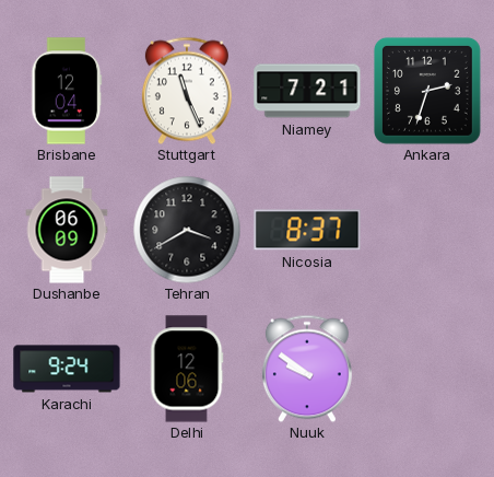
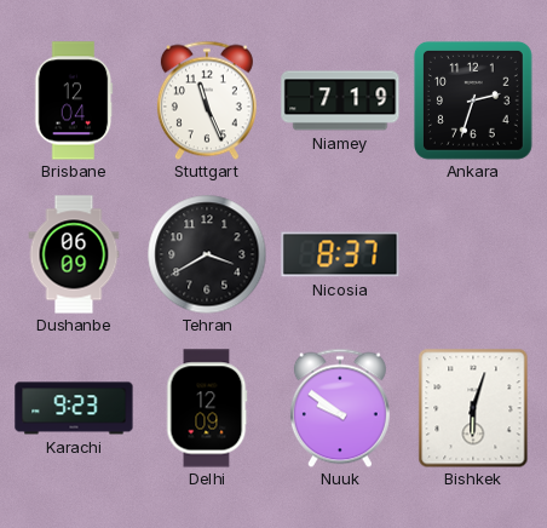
Niamey: 7:21 -> 7:19
Karachi: 9:24 -> 9:23
Delhi: 12:06 -> 12:09
Bishkek: none -> 6:03
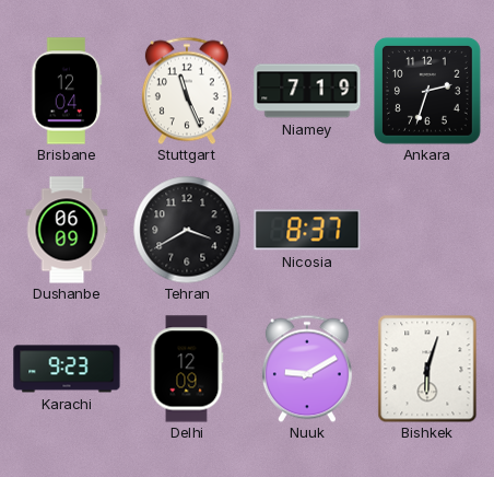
Nuuk: 9:51 -> 9:10
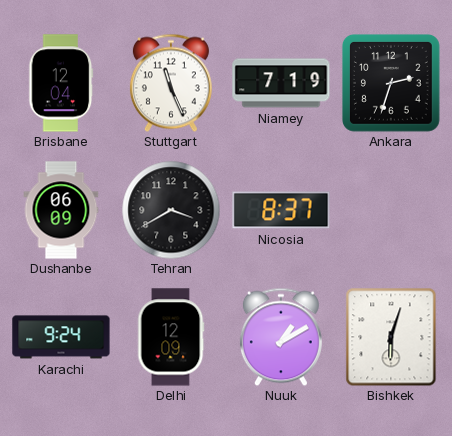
Karachi: 9:23 -> 9:24
Nuuk: 9:10 -> 1:10
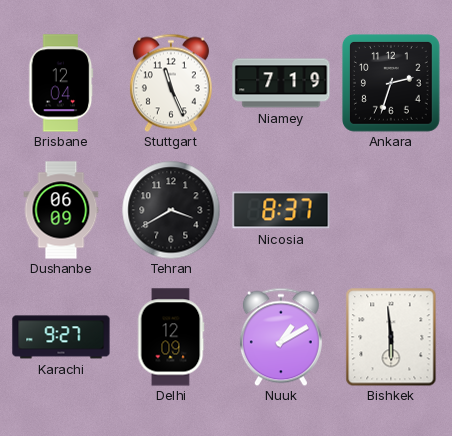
Karachi: 9:24 -> 9:27
Bishkek: 6:03 -> 5:59
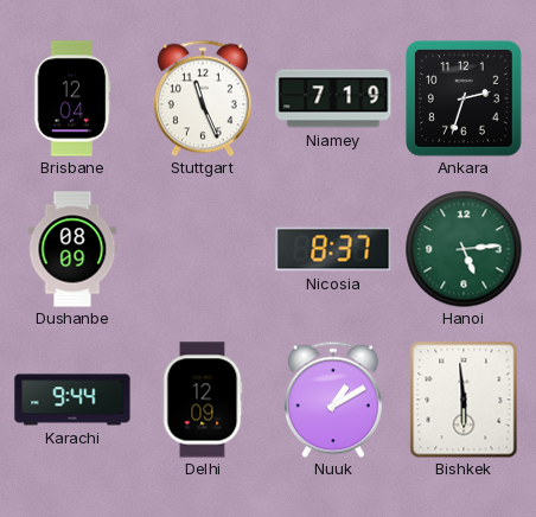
Dushanbe: 06:09 -> 08:09
Tehran: 3:40 -> none
Hanoi: none -> 5:14
Karachi: 9:27 -> 9:44
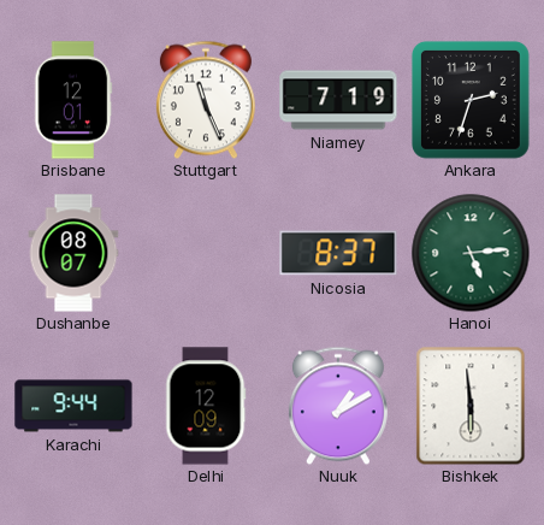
Brisbane: 12:04 -> 12:01
Dushanbe: 08:09 -> 08:07
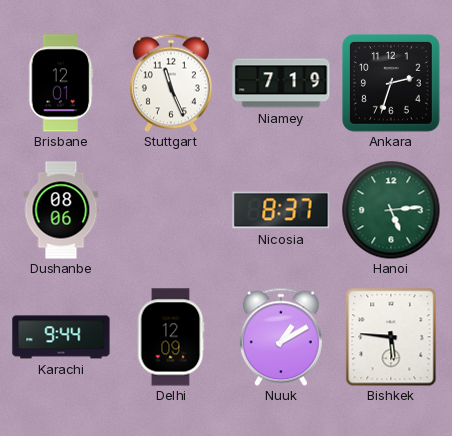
Dushanbe: 08:07 -> 08:06
Bishkek: 5:59 -> 5:46
